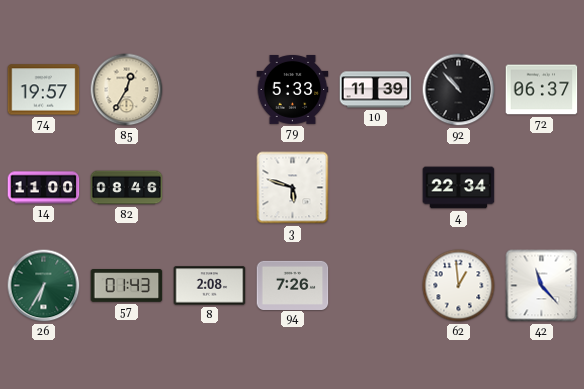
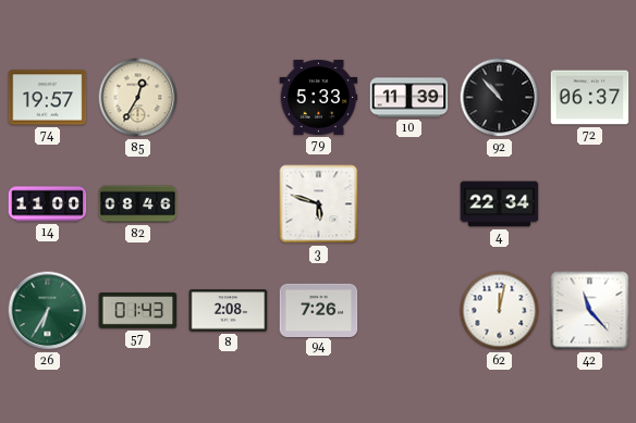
62: 12:59 -> 12:02
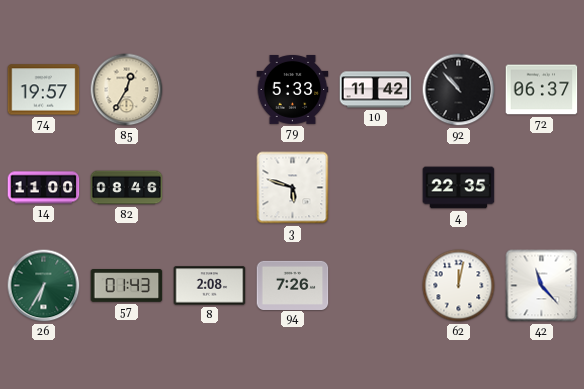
10: 11:39 -> 11:42
4: 22:34 -> 22:35
